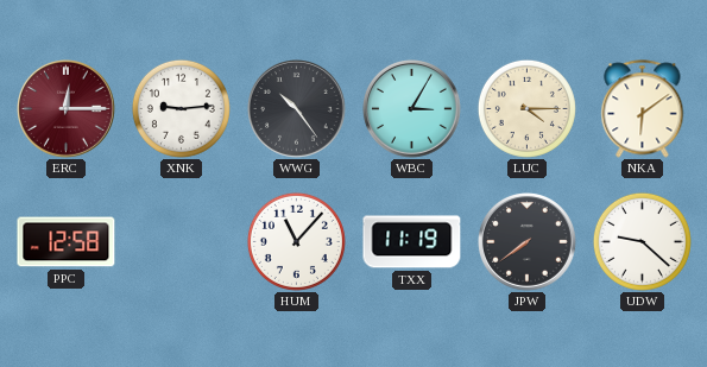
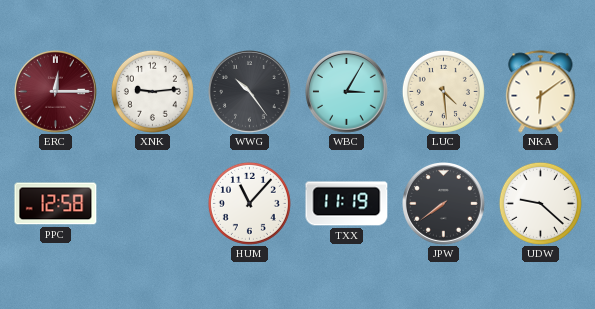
LUC: 4:15 -> 4:29
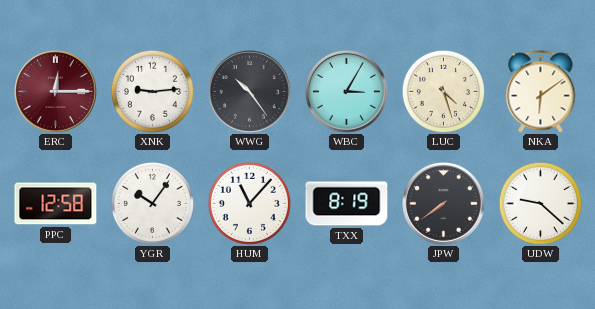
LUC: 4:29 -> 4:27
YGR: none -> 10:06
TXX: 11:19 -> 8:19
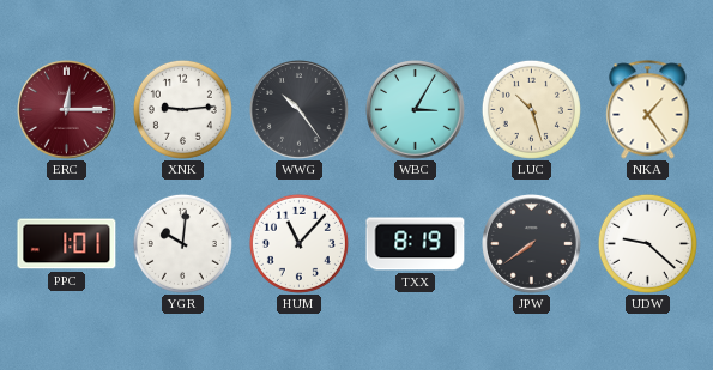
LUC: 4:27 -> 10:27
NKA: 6:09 -> 1:24
PPC: 12:58 -> 1:01
YGR: 10:06 -> 10:01
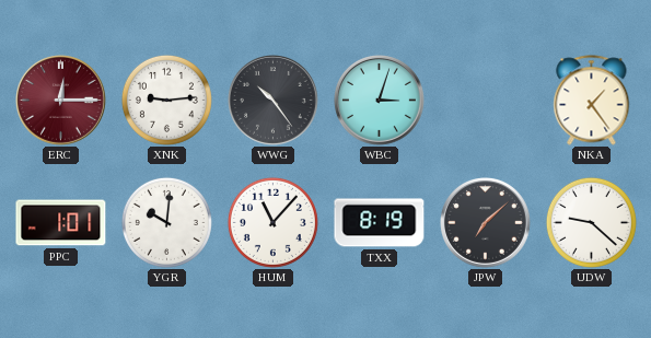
WBC: 3:05 -> 3:03
LUC: 10:27 -> none
JPW: 7:39 -> 7:08
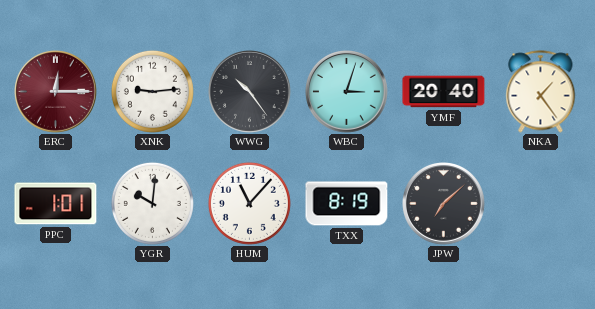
YMF: none -> 20:40
UDW: 9:22 -> none
